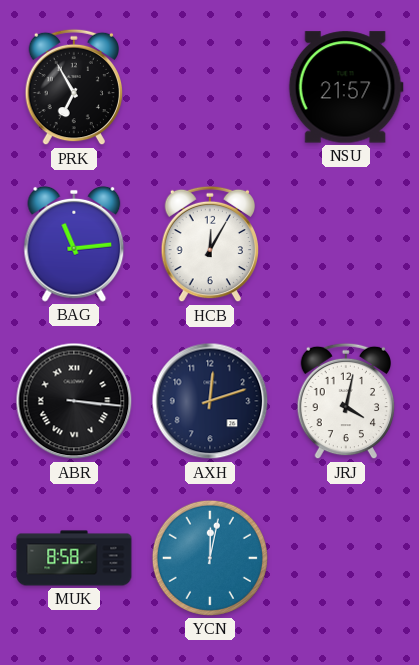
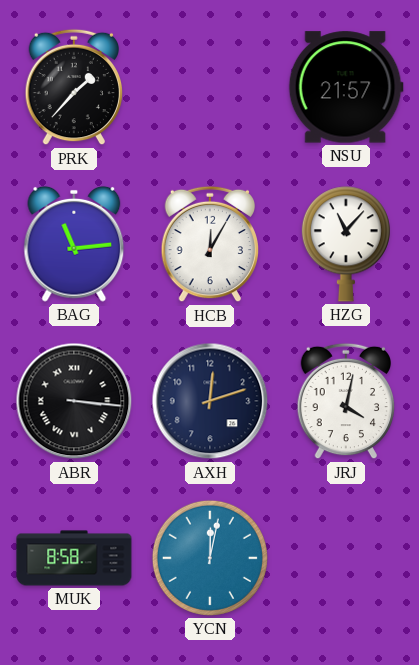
PRK: 6:55 -> 1:37
HZG: none -> 11:07
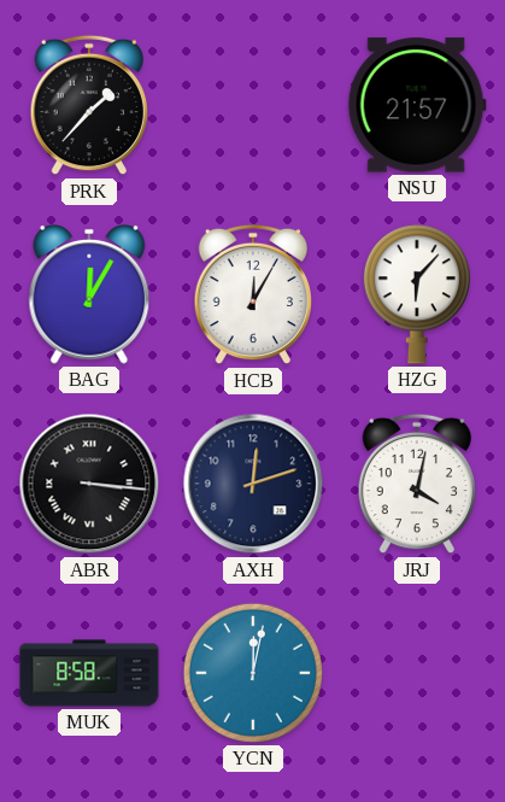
BAG: 11:14 -> 12:05
HZG: 11:07 -> 6:07
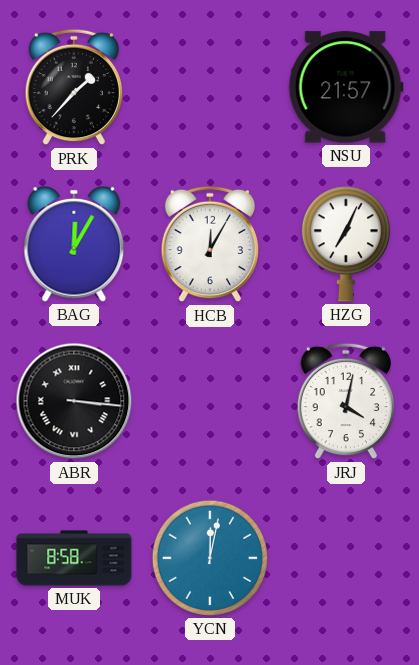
HZG: 6:07 -> 7:04
AXH: 12:12 -> none
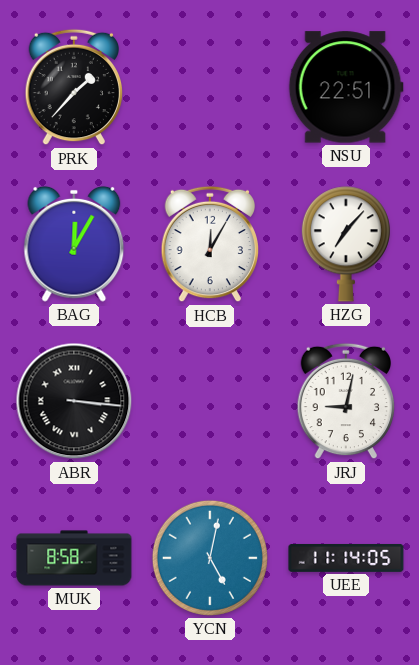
NSU: 21:57 -> 22:51
HZG: 7:04 -> 7:07
JRJ: 4:02 -> 9:02
YCN: 12:02 -> 5:02
UEE: none -> 11:14
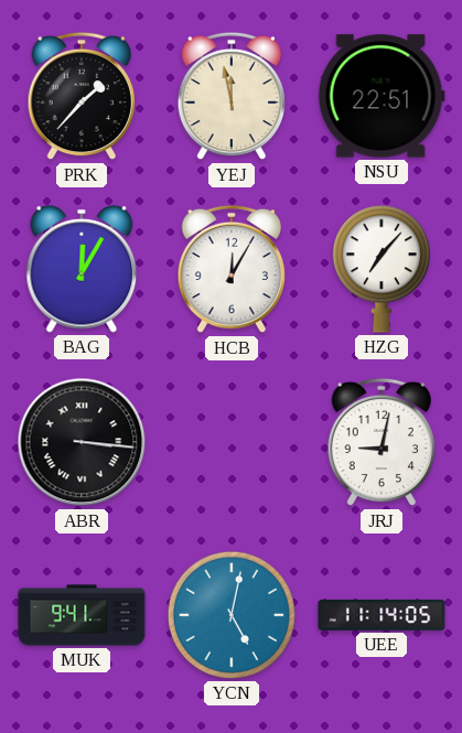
YEJ: none -> 11:58
MUK: 8:58 -> 9:41
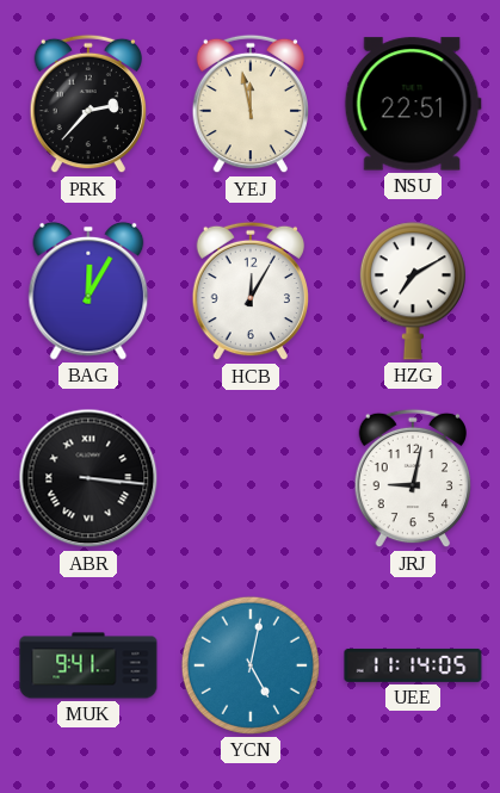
PRK: 1:37 -> 2:37
HZG: 7:07 -> 7:10
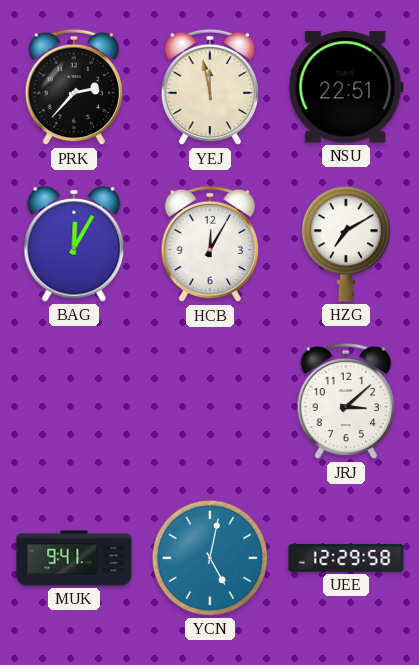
ABR: 3:16 -> none
JRJ: 9:02 -> 3:08
UEE: 11:14 -> 12:29
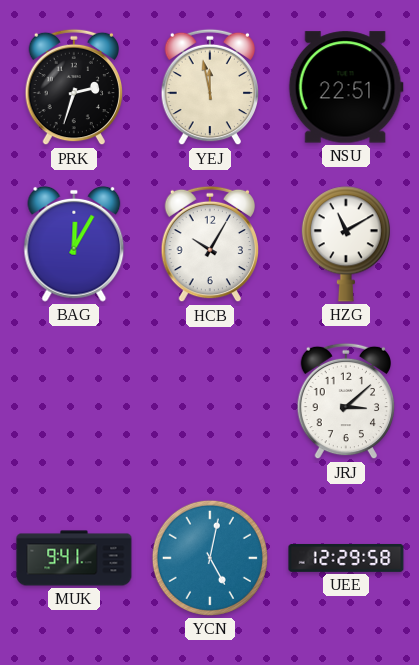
PRK: 2:37 -> 2:33
HCB: 12:05 -> 10:05
HZG: 7:10 -> 11:10
